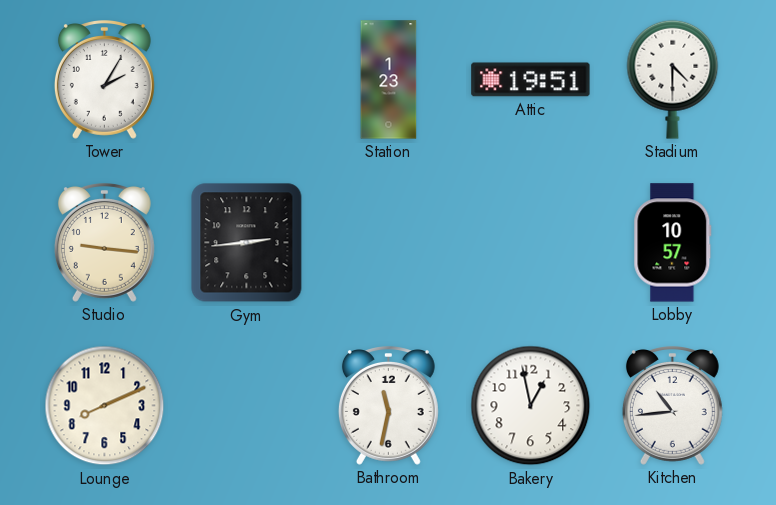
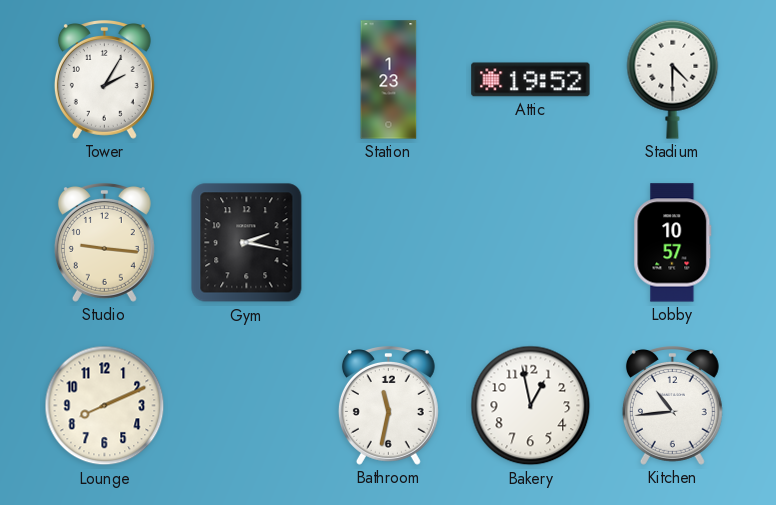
Attic: 19:51 -> 19:52
Gym: 2:44 -> 2:17
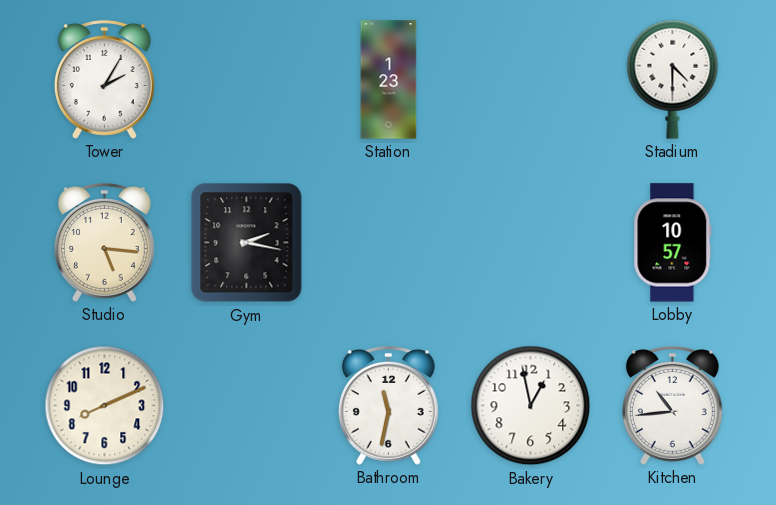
Attic: 19:52 -> none
Studio: 9:16 -> 5:16
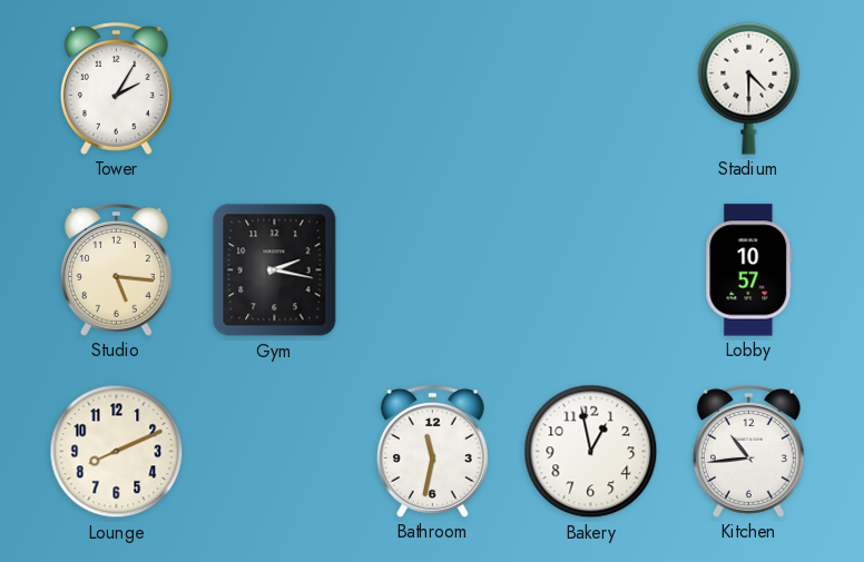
Station: 1:23 -> none
